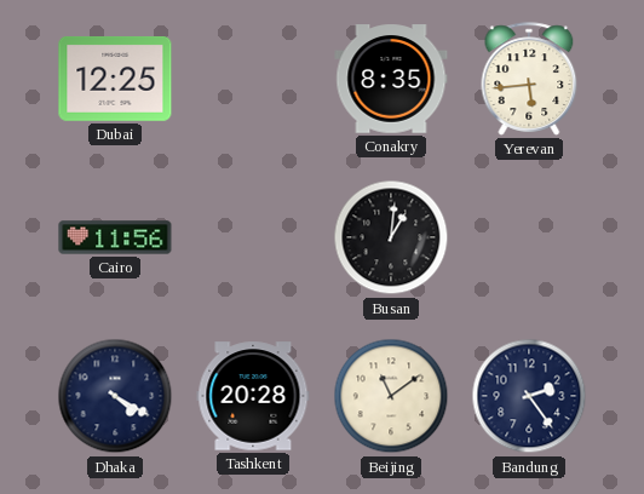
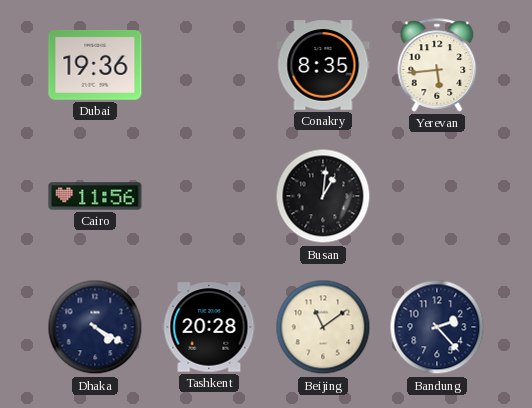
Dubai: 12:25 -> 19:36
Bandung: 2:24 -> 2:23
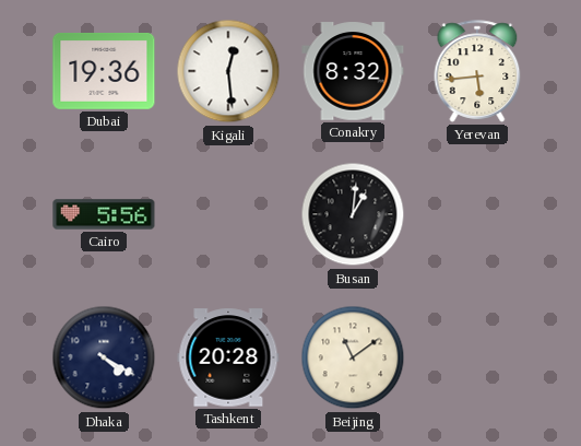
Kigali: none -> 12:29
Conakry: 8:35 -> 8:32
Cairo: 11:56 -> 5:56
Bandung: 2:23 -> none
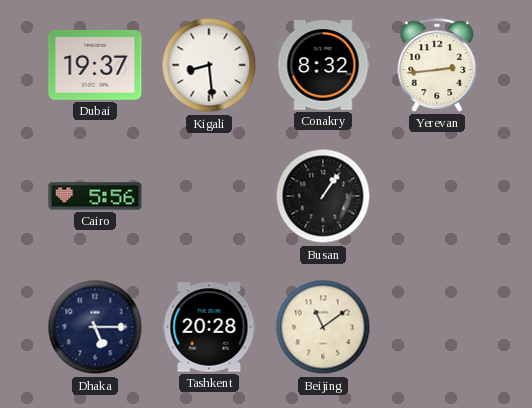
Dubai: 19:36 -> 19:37
Kigali: 12:29 -> 8:29
Yerevan: 5:44 -> 2:44
Busan: 1:01 -> 1:06
Dhaka: 4:20 -> 5:15
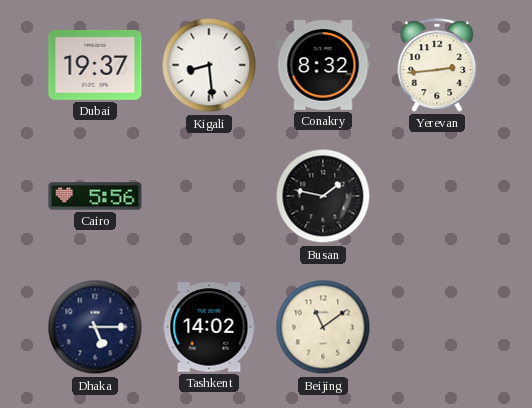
Busan: 1:06 -> 1:47
Tashkent: 20:28 -> 14:02
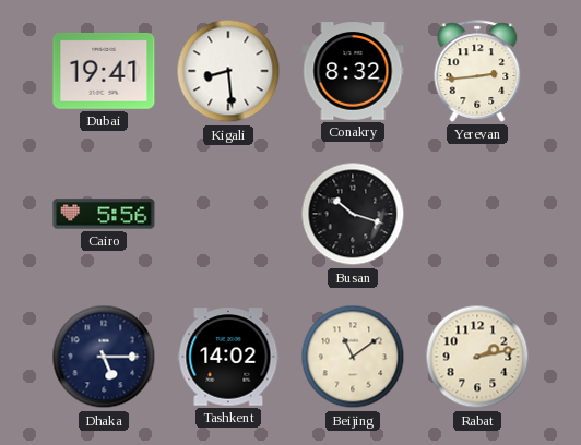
Dubai: 19:37 -> 19:41
Busan: 1:47 -> 10:18
Rabat: none -> 2:13
